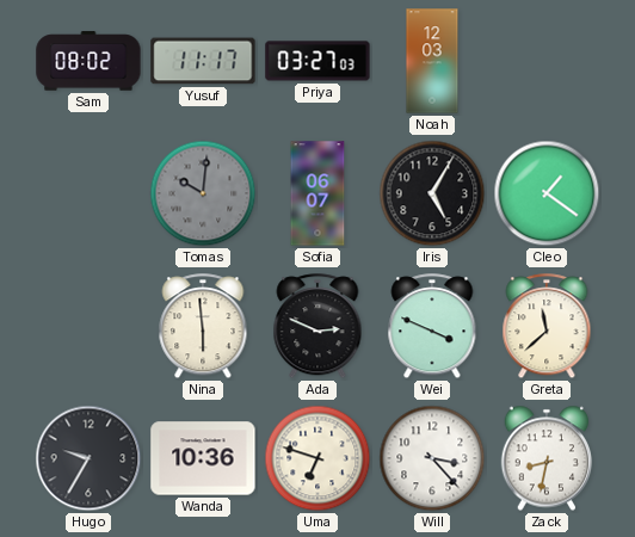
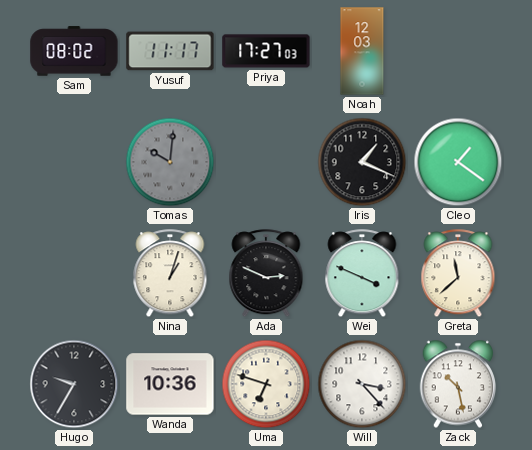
Priya: 03:27 -> 17:27
Sofia: 06:07 -> none
Iris: 5:05 -> 1:19
Nina: 5:59 -> 1:03
Zack: 8:32 -> 10:28
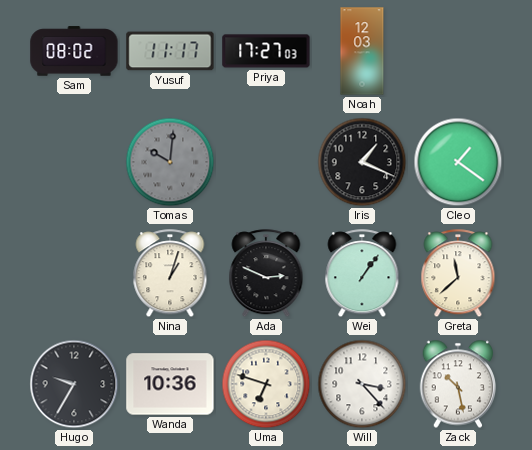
Wei: 3:49 -> 1:06
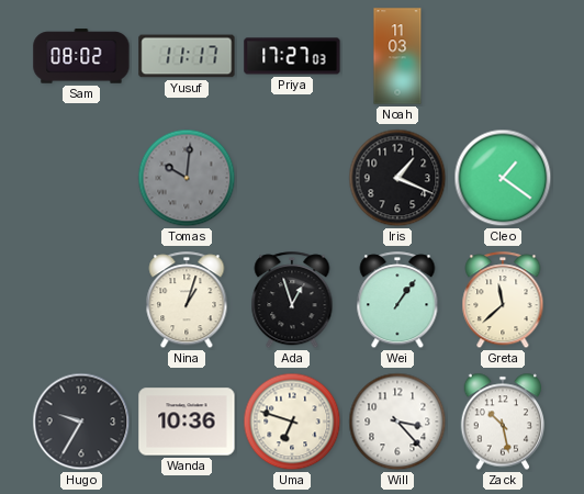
Noah: 12:03 -> 11:03
Ada: 2:49 -> 12:57
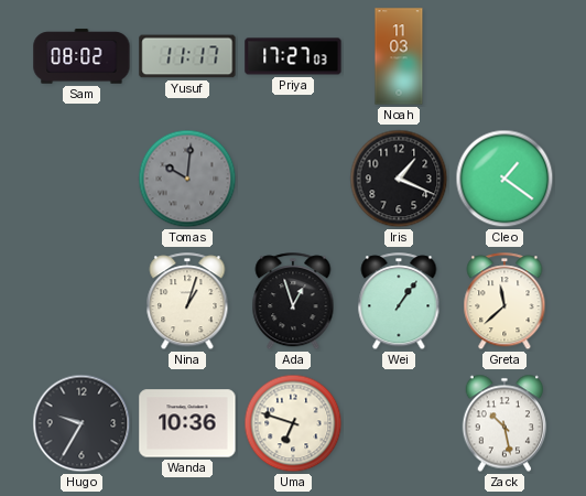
Will: 3:23 -> none
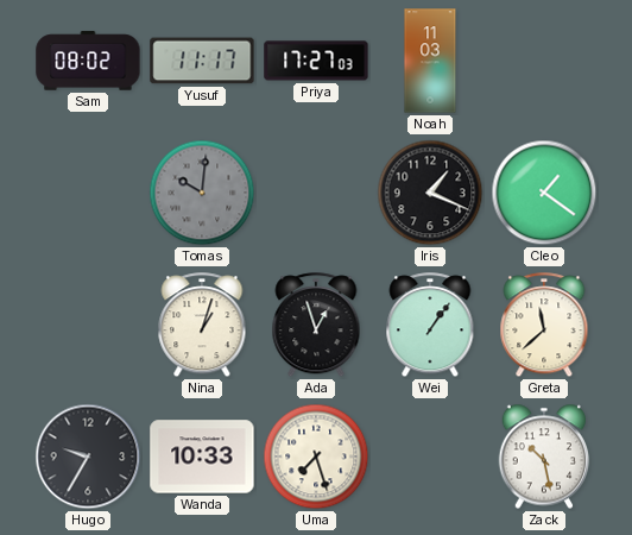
Wanda: 10:36 -> 10:33
Uma: 6:48 -> 7:27
